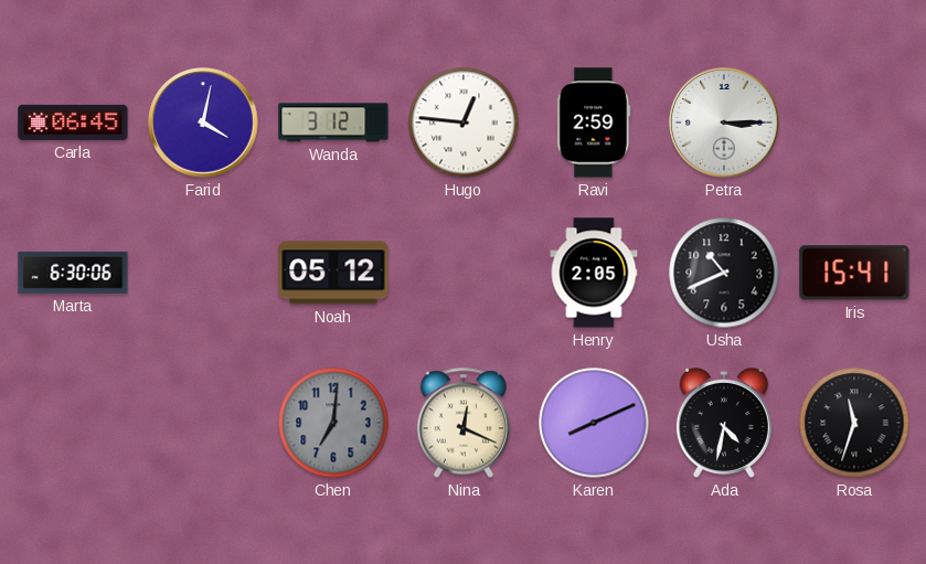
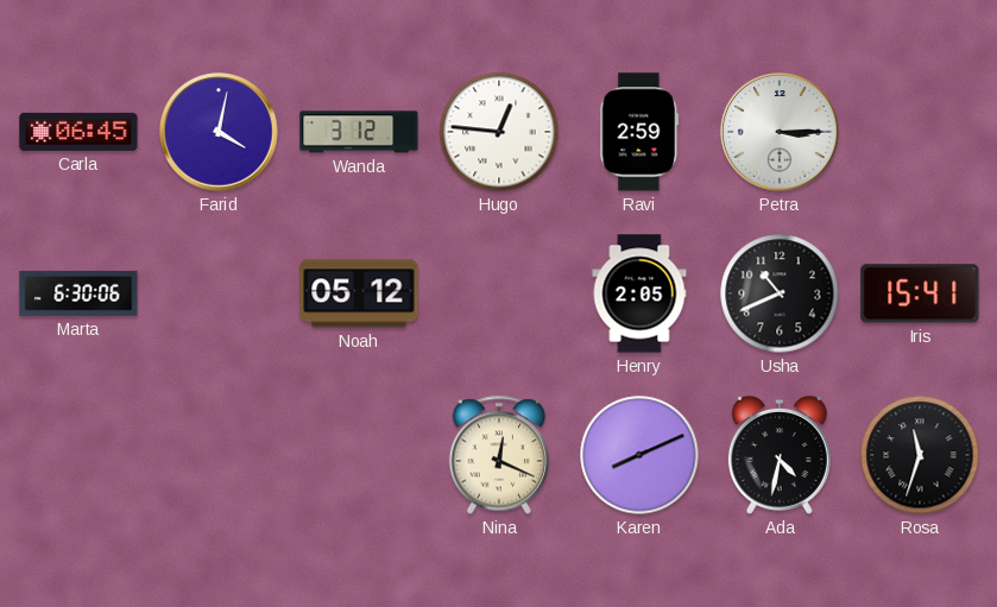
Chen: 7:01 -> none
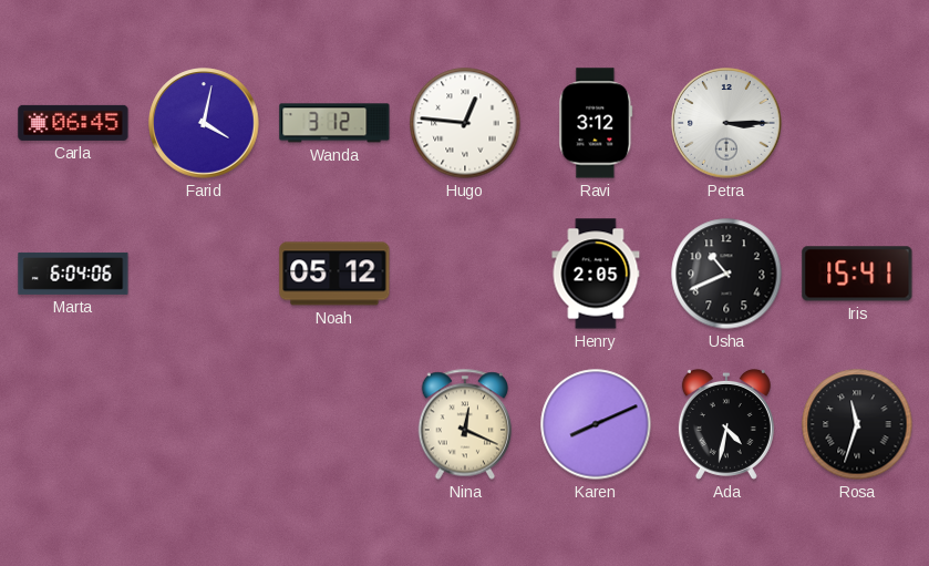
Ravi: 2:59 -> 3:12
Marta: 6:30 -> 6:04
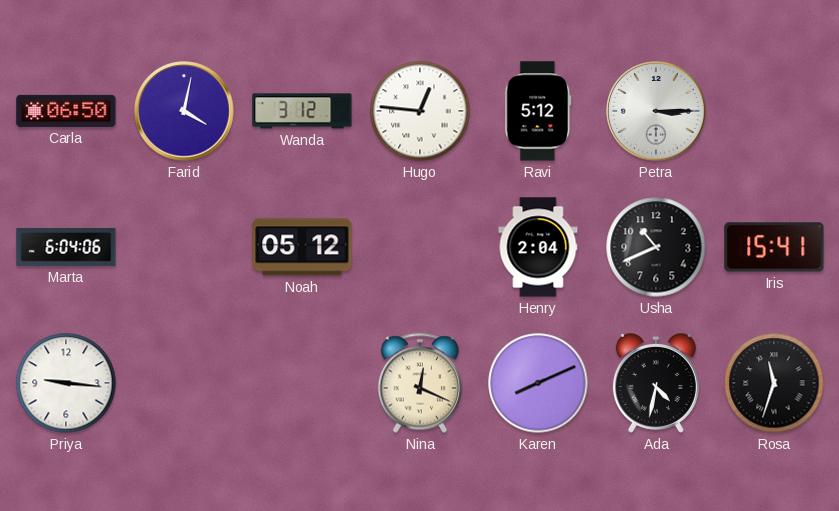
Carla: 06:45 -> 06:50
Ravi: 3:12 -> 5:12
Henry: 2:05 -> 2:04
Priya: none -> 9:16
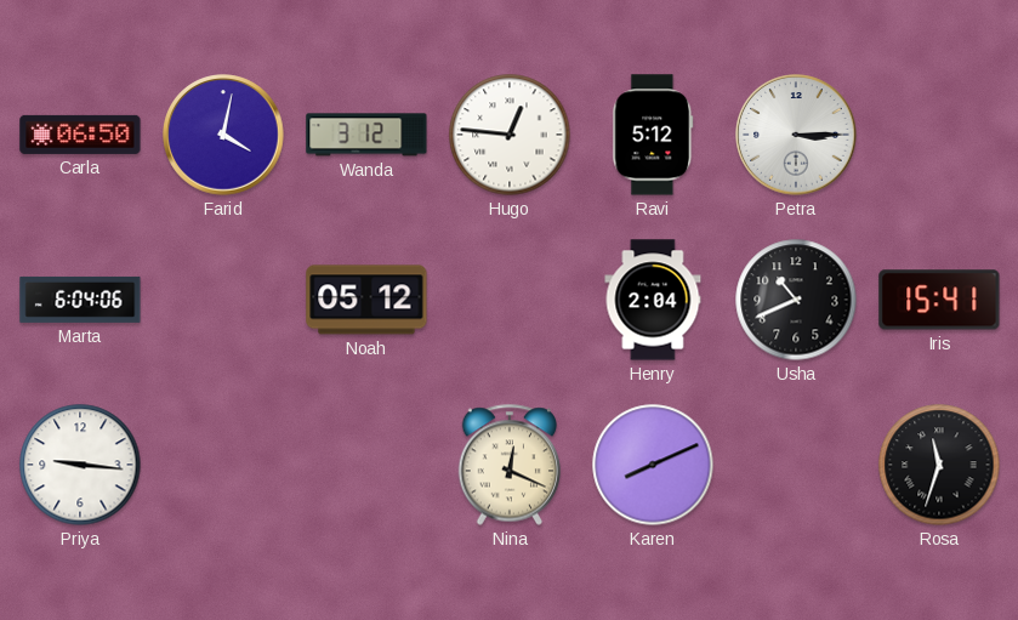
Ada: 4:32 -> none
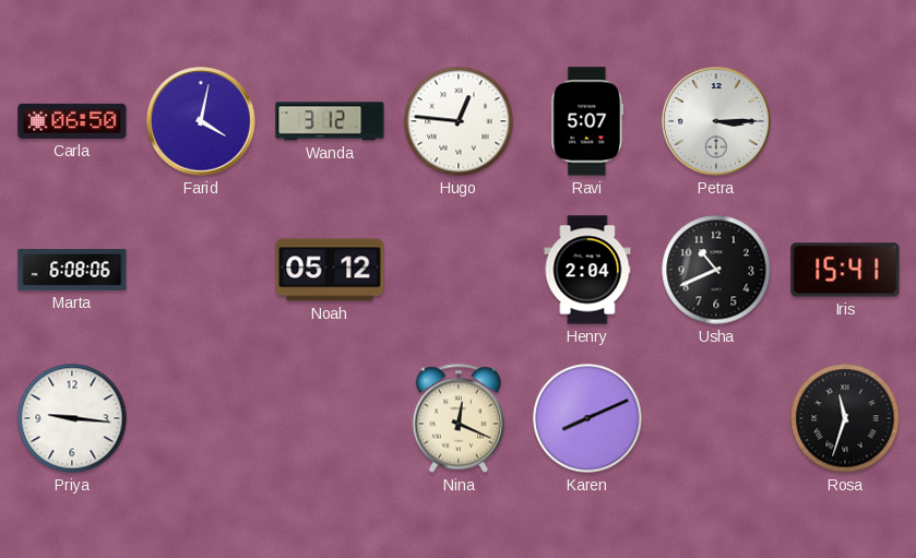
Ravi: 5:12 -> 5:07
Marta: 6:04 -> 6:08
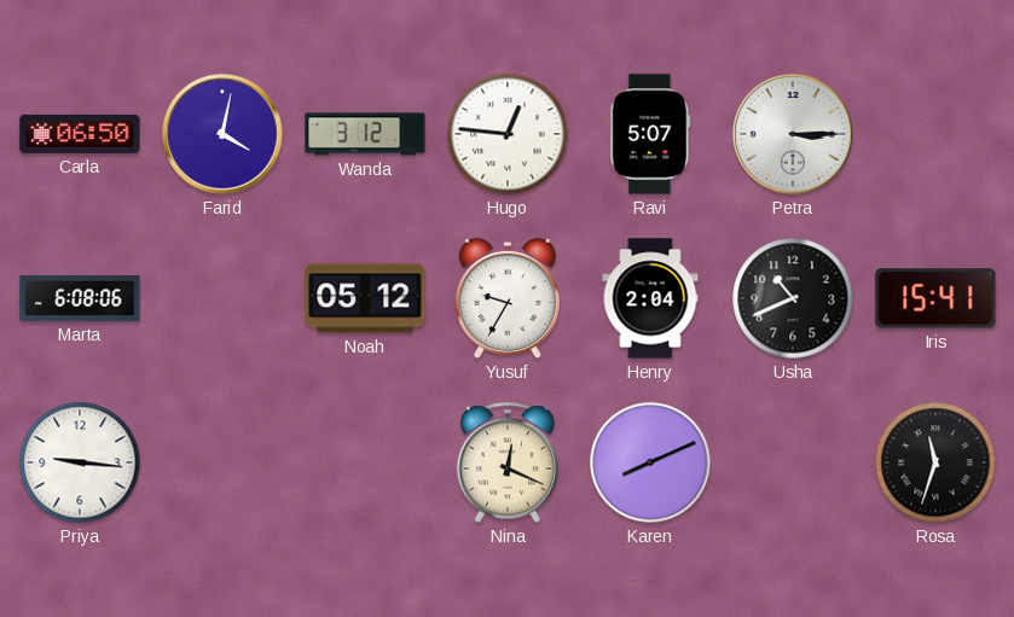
Yusuf: none -> 9:35
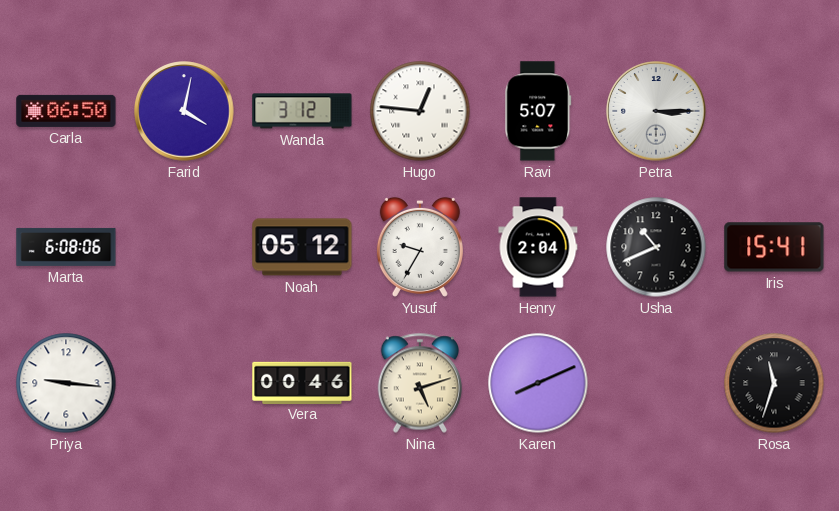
Vera: none -> 00:46
Nina: 12:19 -> 5:12
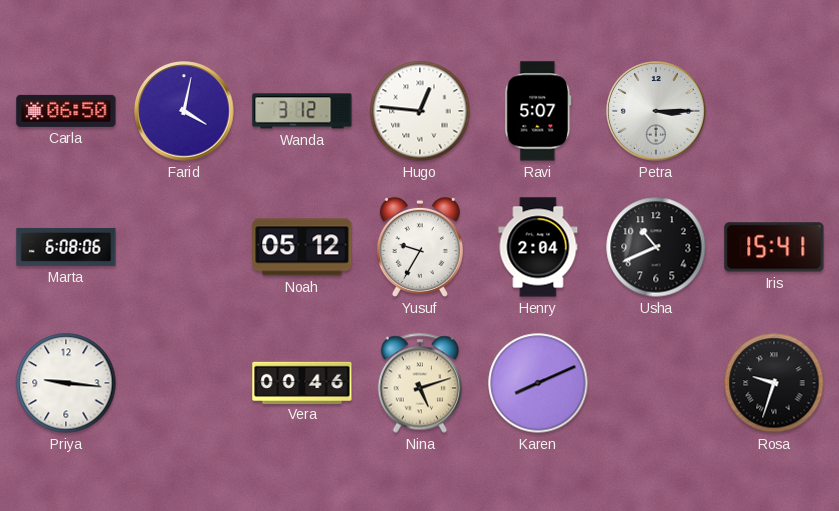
Rosa: 11:33 -> 9:33
